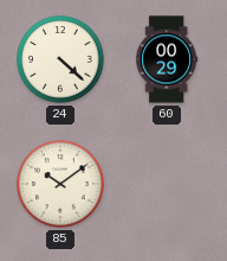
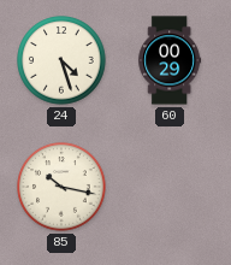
24: 4:22 -> 4:27
85: 10:09 -> 10:17
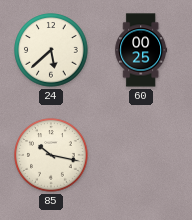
24: 4:27 -> 5:38
60: 00:29 -> 00:25
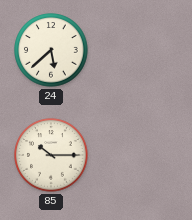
60: 00:25 -> none
85: 10:17 -> 10:15
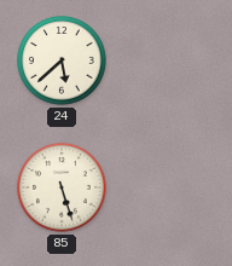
85: 10:15 -> 5:27
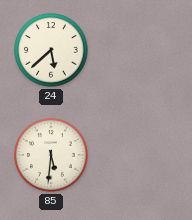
85: 5:27 -> 5:31
